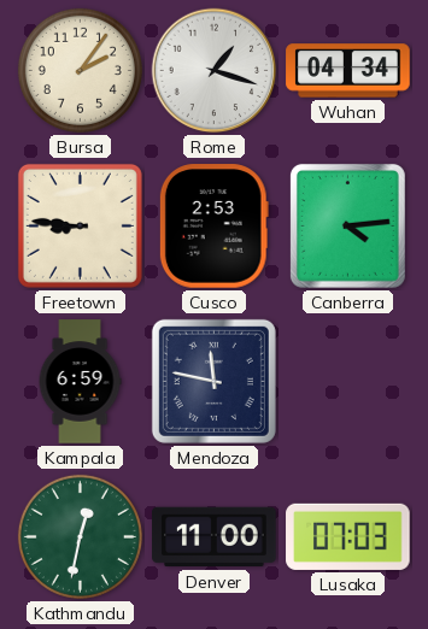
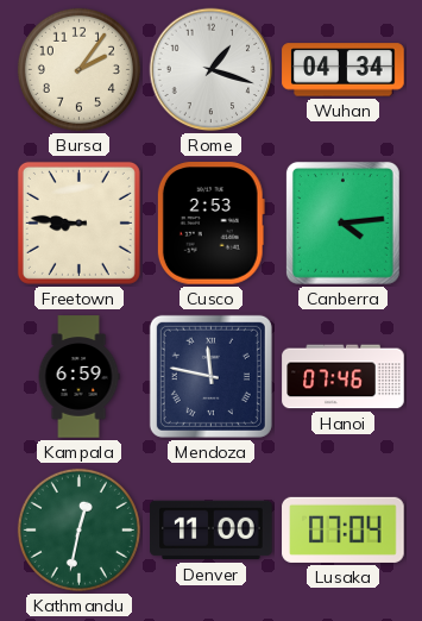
Hanoi: none -> 07:46
Lusaka: 07:03 -> 07:04
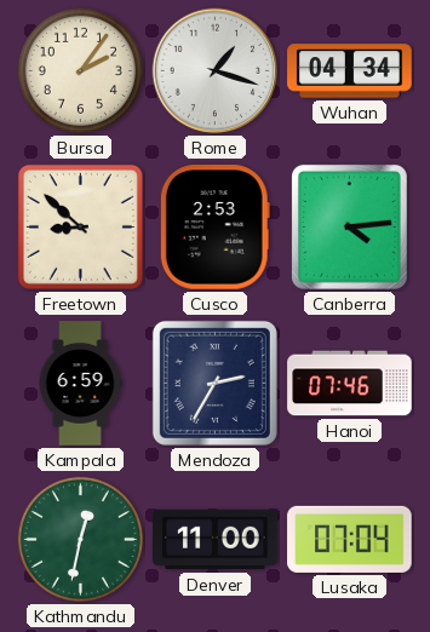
Freetown: 8:46 -> 8:52
Mendoza: 11:47 -> 2:35
